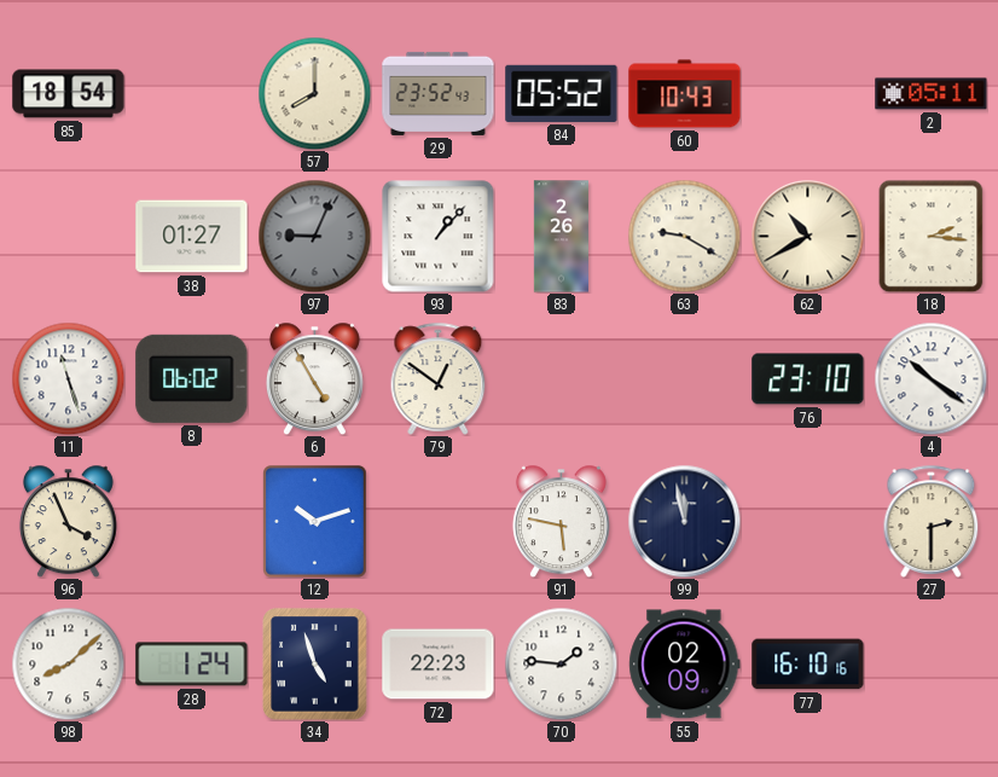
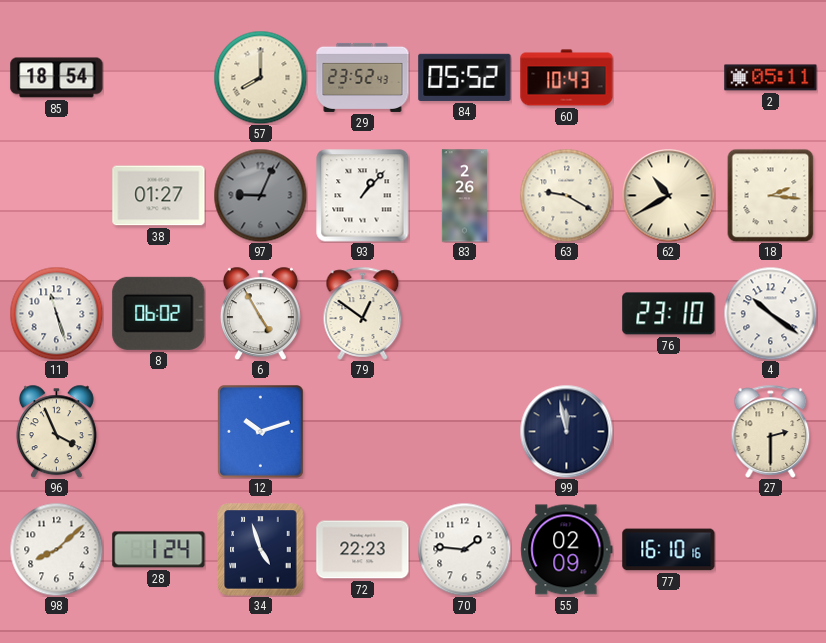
91: 5:47 -> none
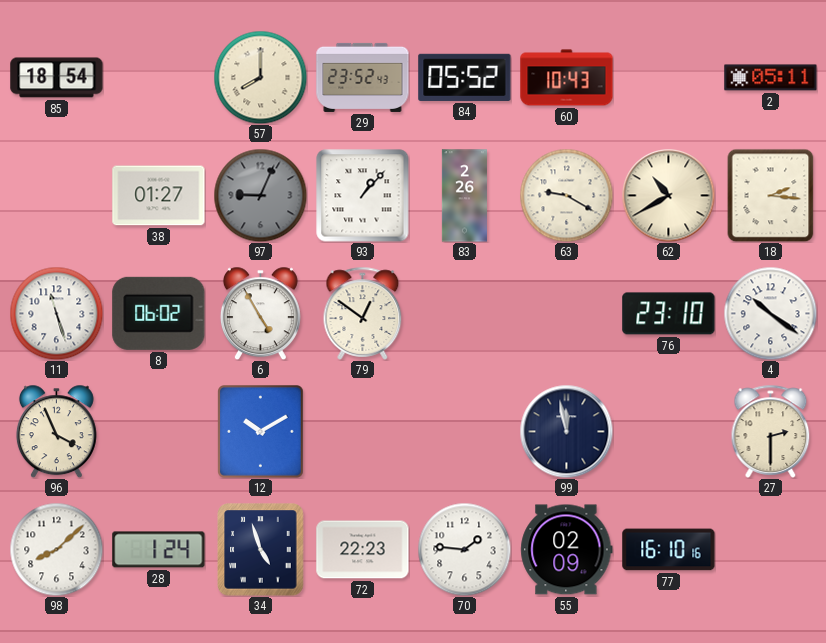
12: 10:12 -> 10:10
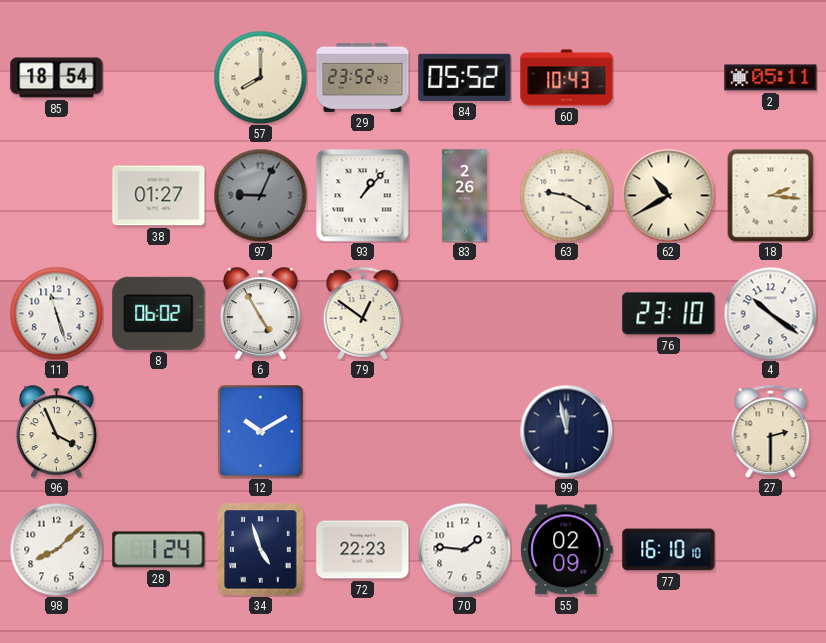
77: 16:10:16 -> 16:10:10
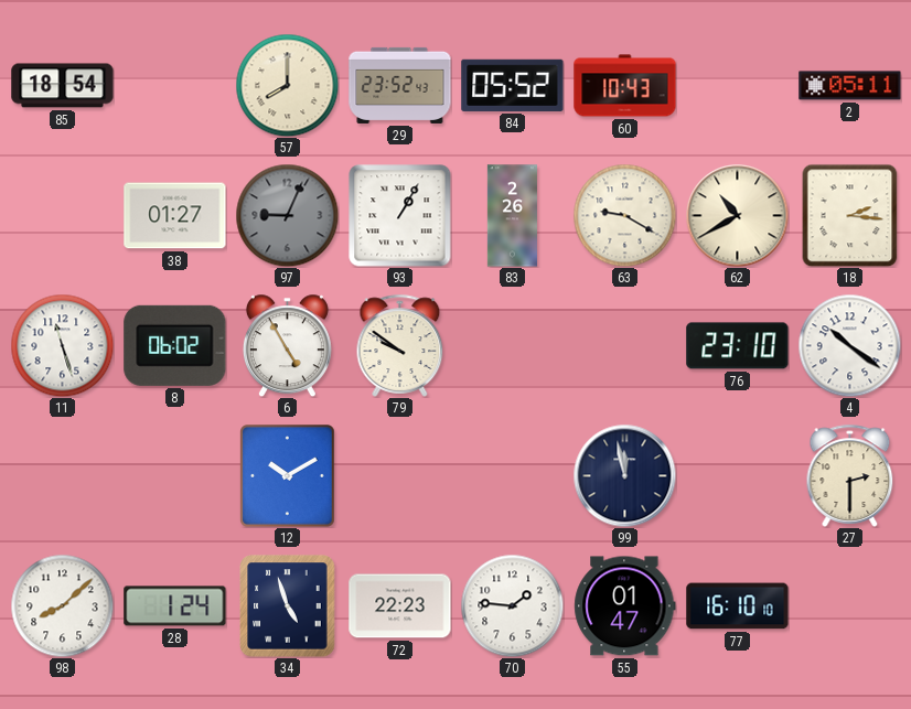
93: 1:07 -> 1:05
79: 12:51 -> 9:51
96: 3:56 -> none
55: 02:09 -> 01:47
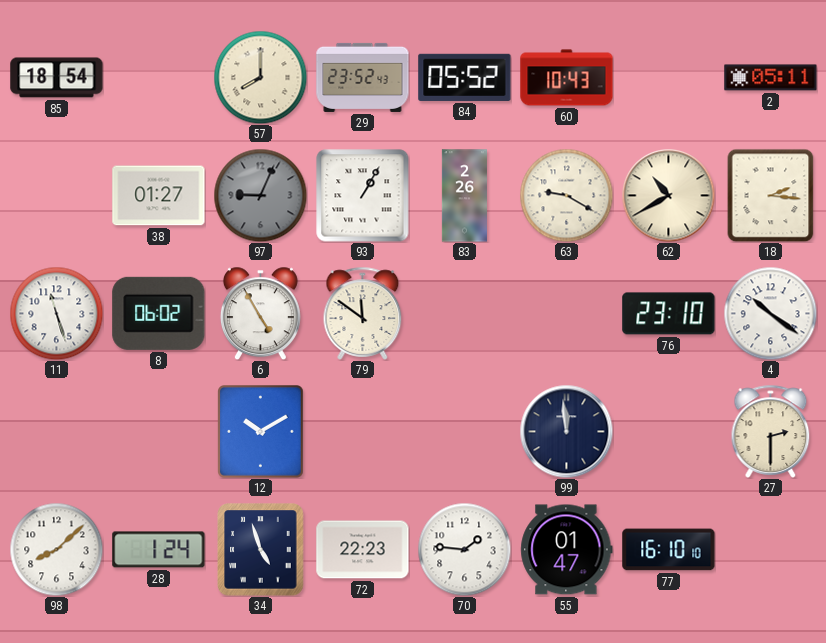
79: 9:51 -> 11:51
99: 11:58 -> 11:59
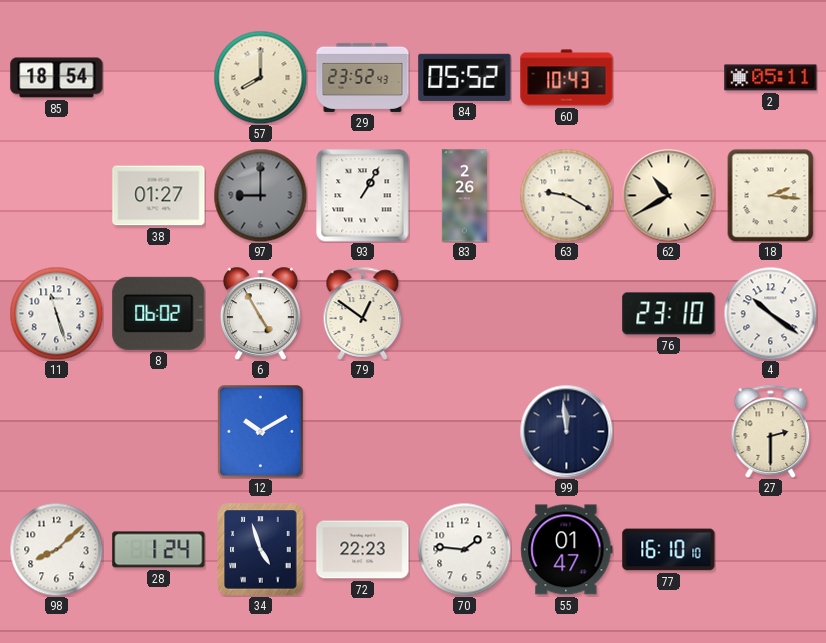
97: 9:04 -> 9:00
79: 11:51 -> 12:51
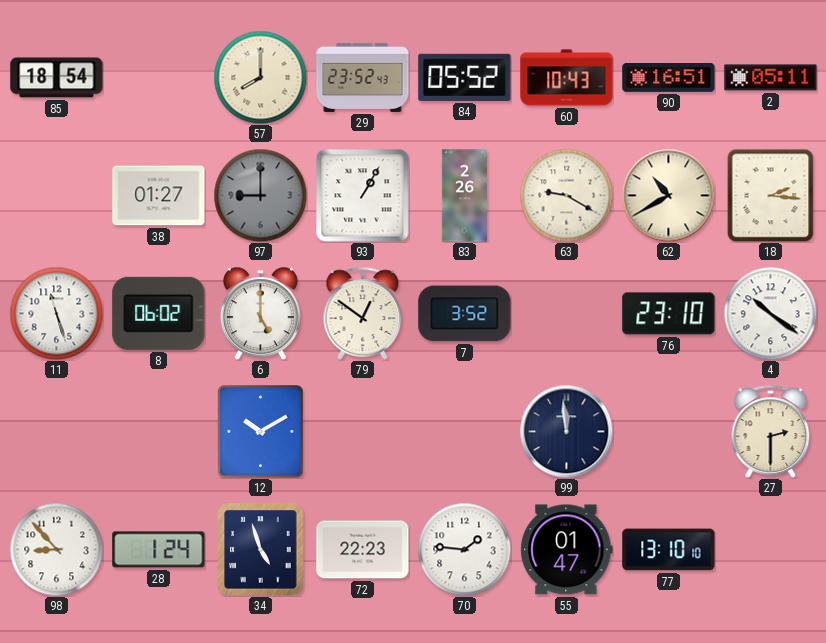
90: none -> 16:51
6: 4:55 -> 5:00
7: none -> 3:52
98: 8:08 -> 8:53
77: 16:10 -> 13:10
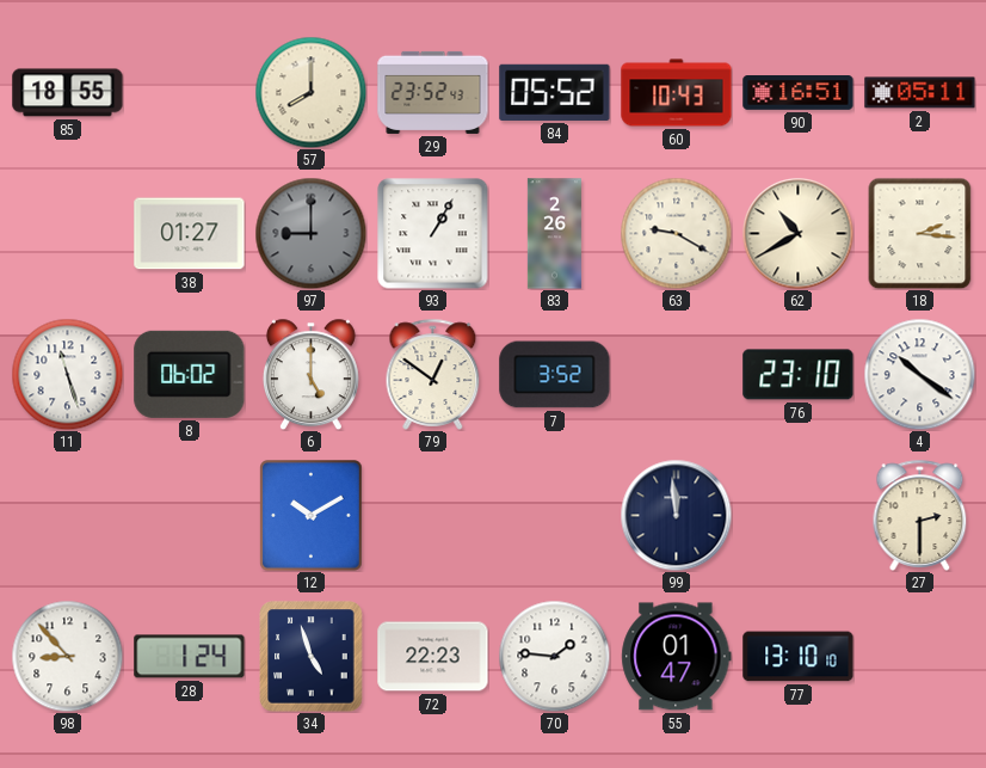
85: 18:54 -> 18:55
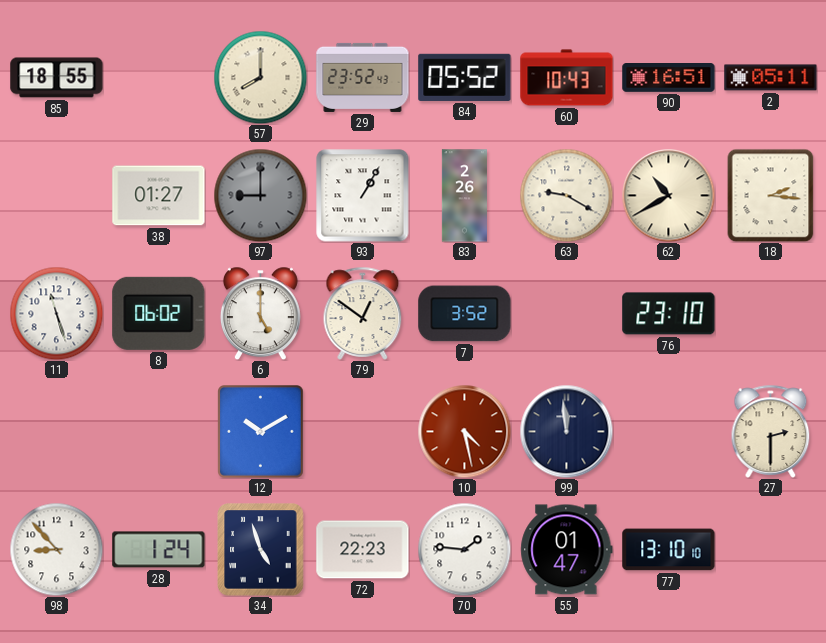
4: 10:21 -> none
10: none -> 4:28
